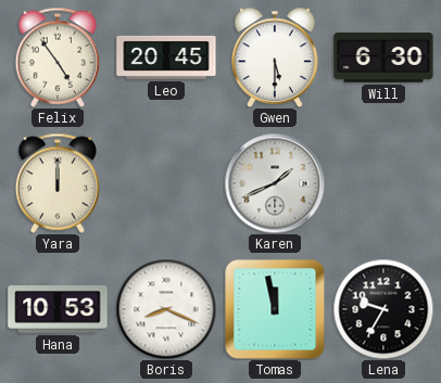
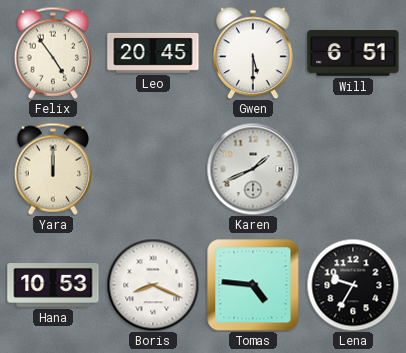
Will: 6:30 -> 6:51
Tomas: 11:58 -> 4:46
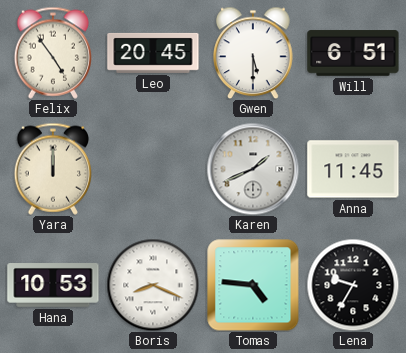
Anna: none -> 11:45
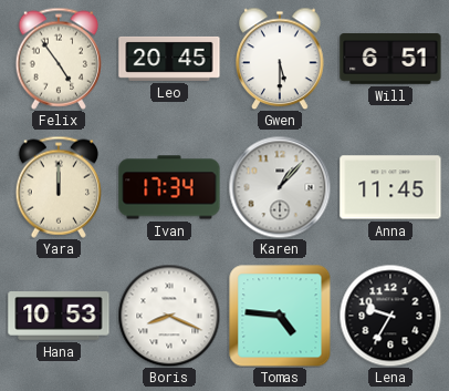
Ivan: none -> 17:34
Karen: 1:41 -> 1:07
